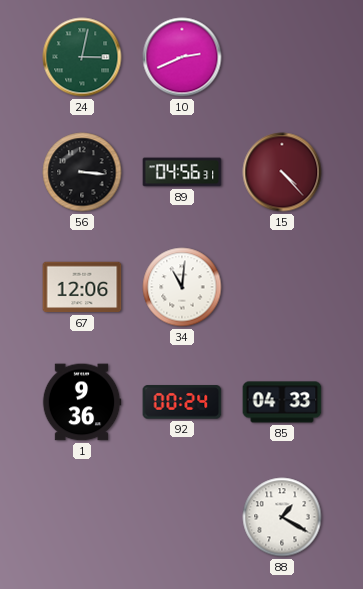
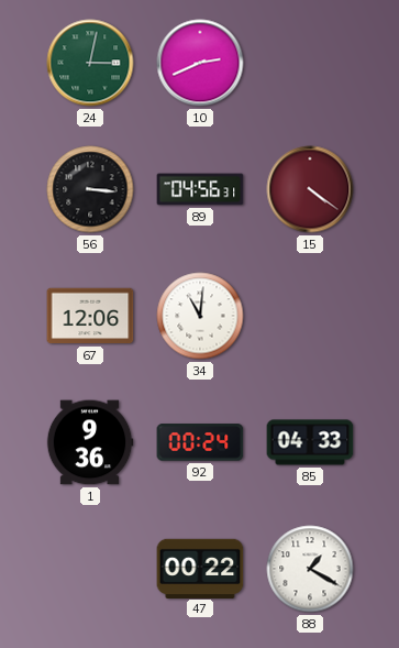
15: 4:23 -> 4:21
47: none -> 00:22
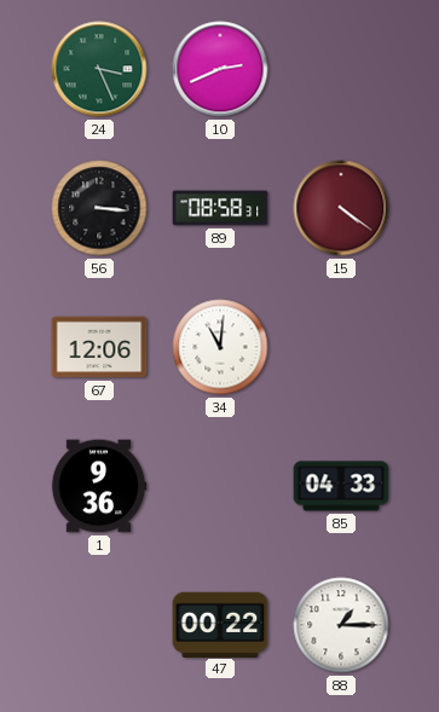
24: 3:02 -> 3:26
89: 04:56 -> 08:58
92: 00:24 -> none
88: 1:20 -> 1:15
